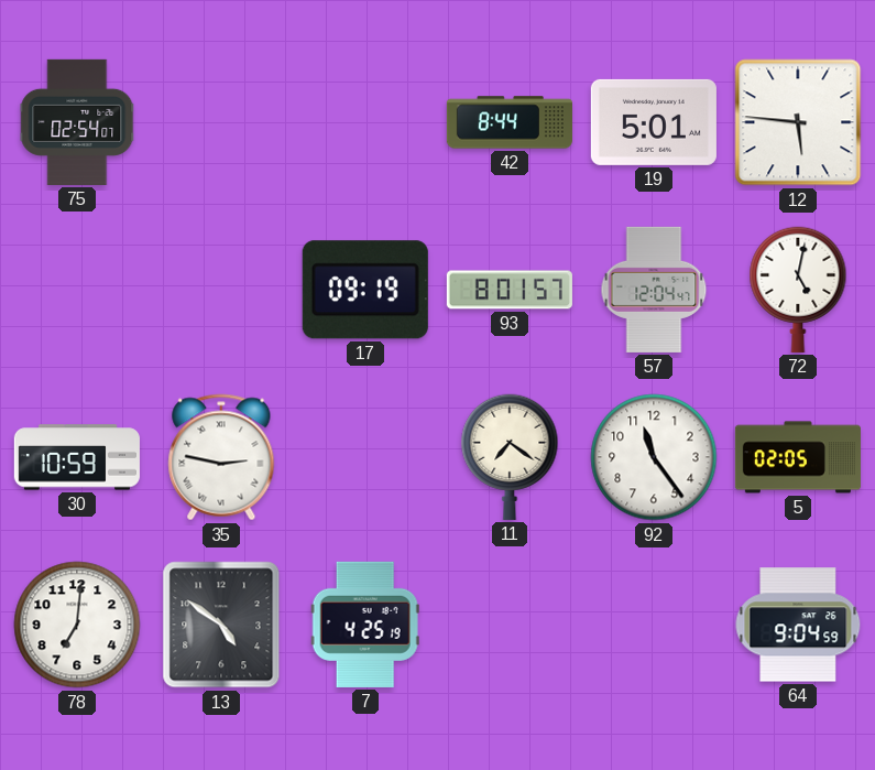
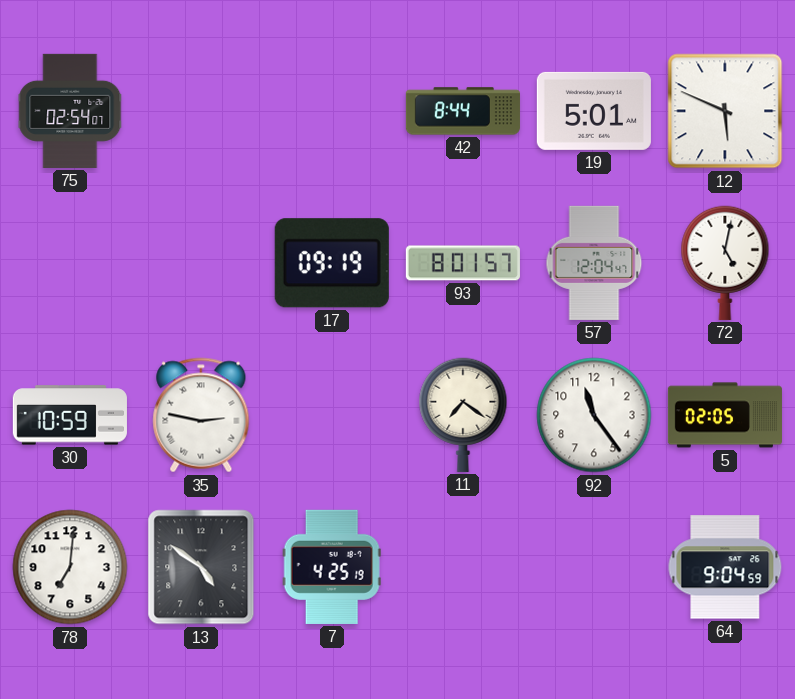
12: 5:46 -> 5:49
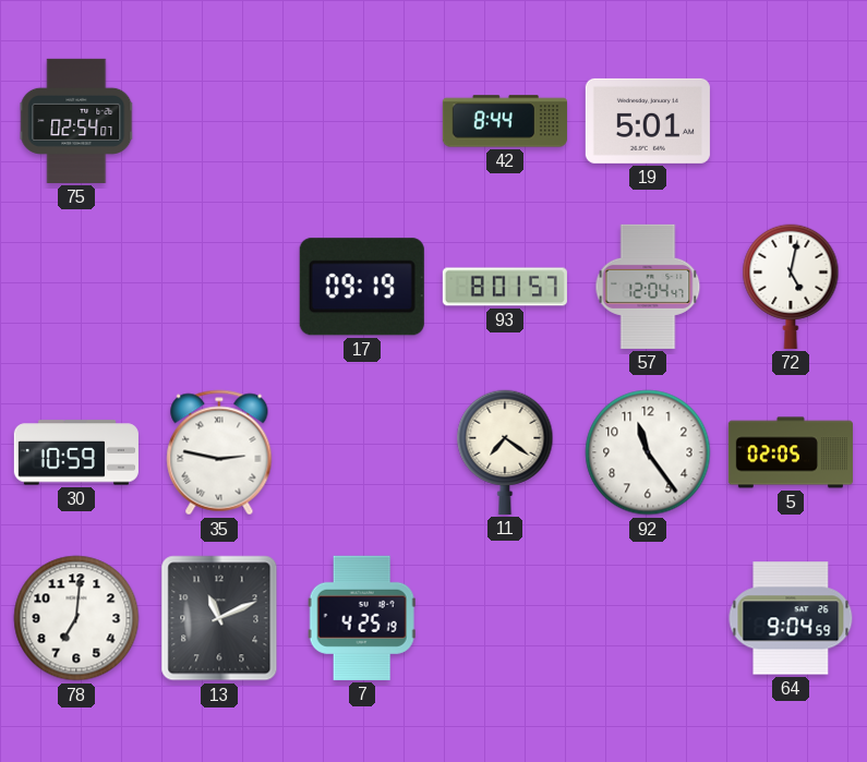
12: 5:49 -> none
13: 4:51 -> 11:11
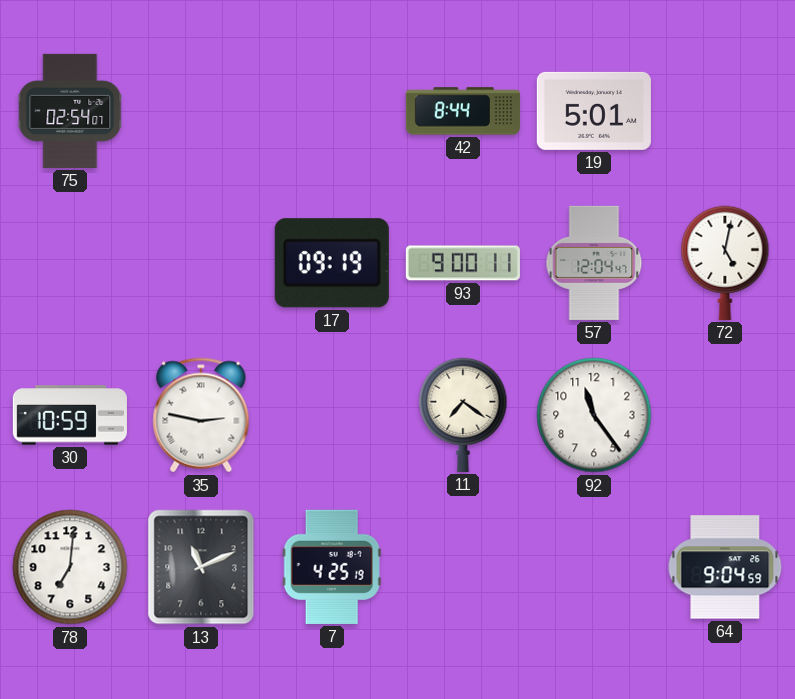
93: 8:01 -> 9:00
5: 02:05 -> none
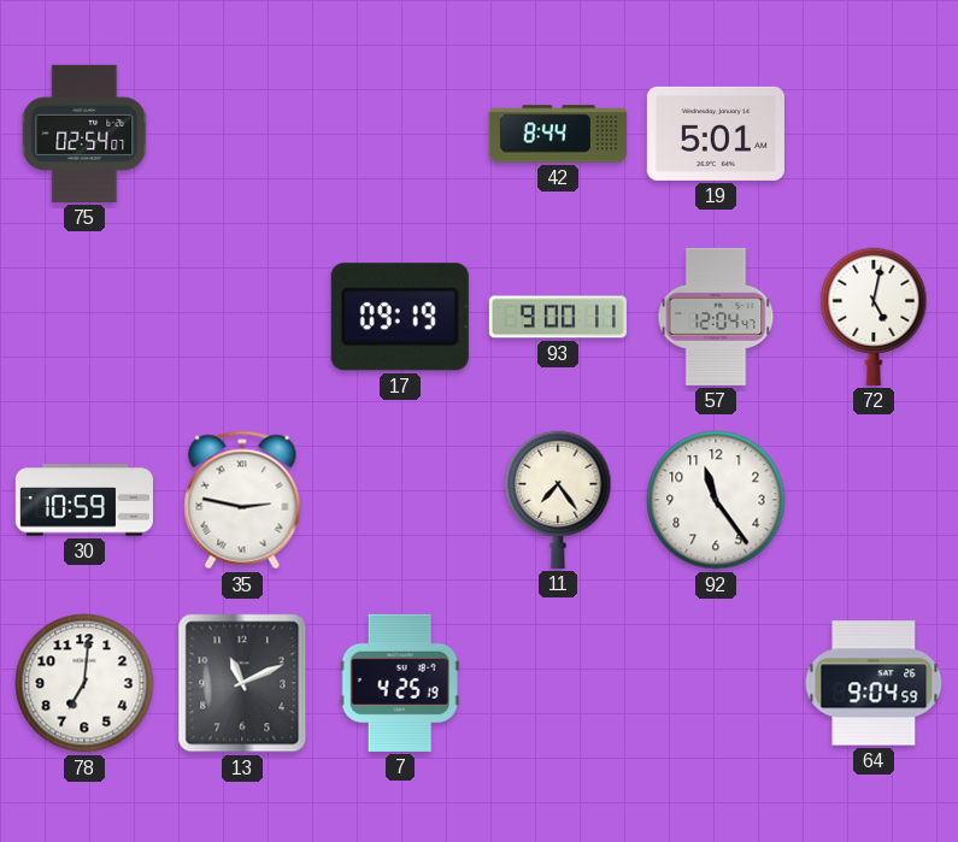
11: 7:21 -> 7:24
